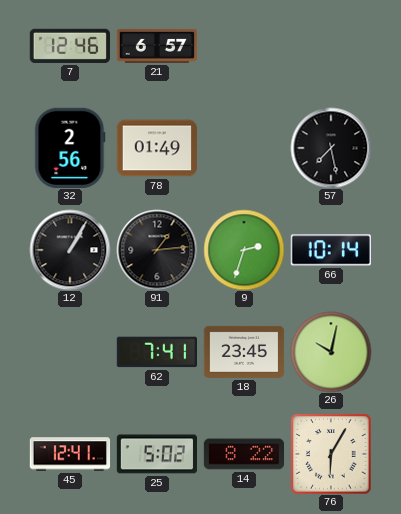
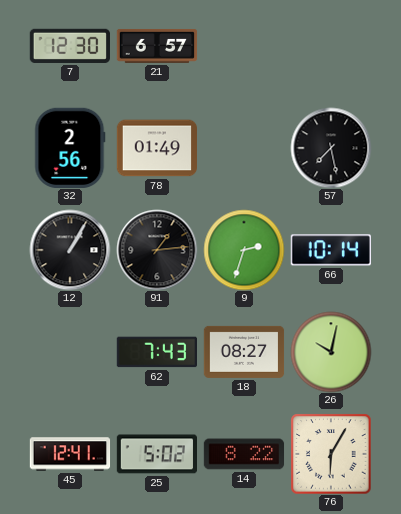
7: 12:46 -> 12:30
62: 7:41 -> 7:43
18: 23:45 -> 08:27
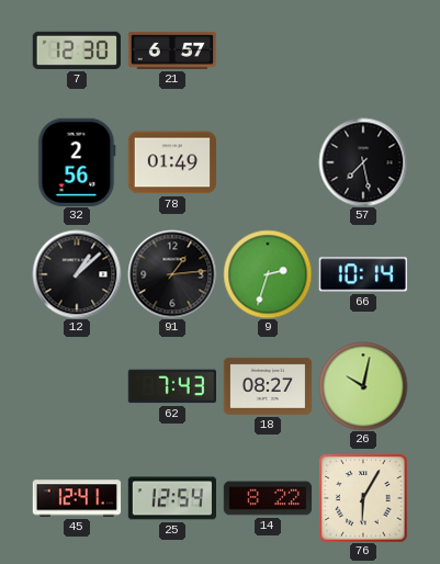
12: 1:05 -> 1:08
25: 5:02 -> 12:54
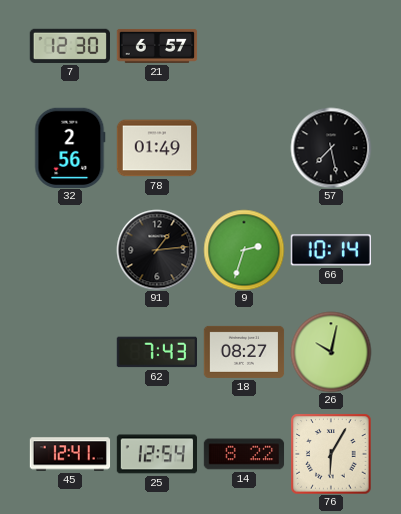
12: 1:08 -> none
